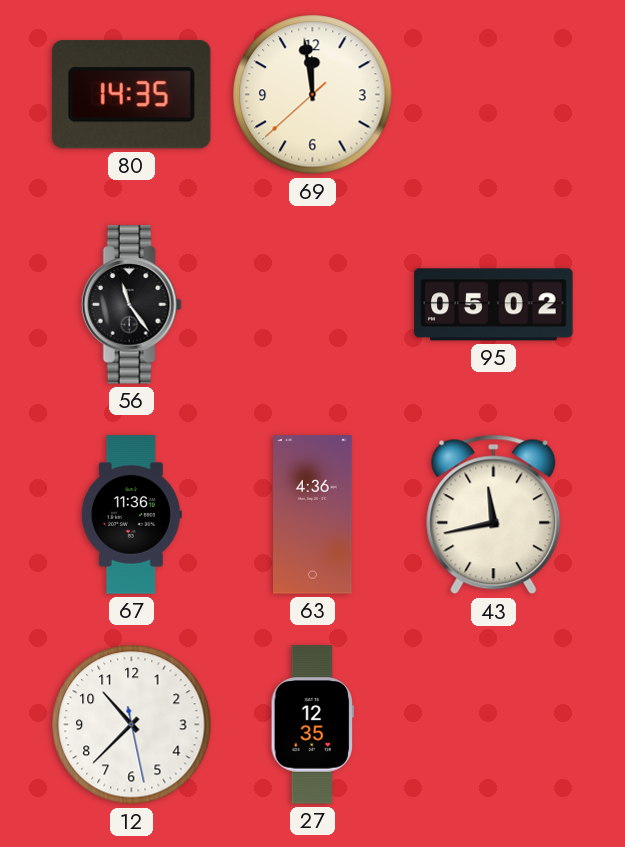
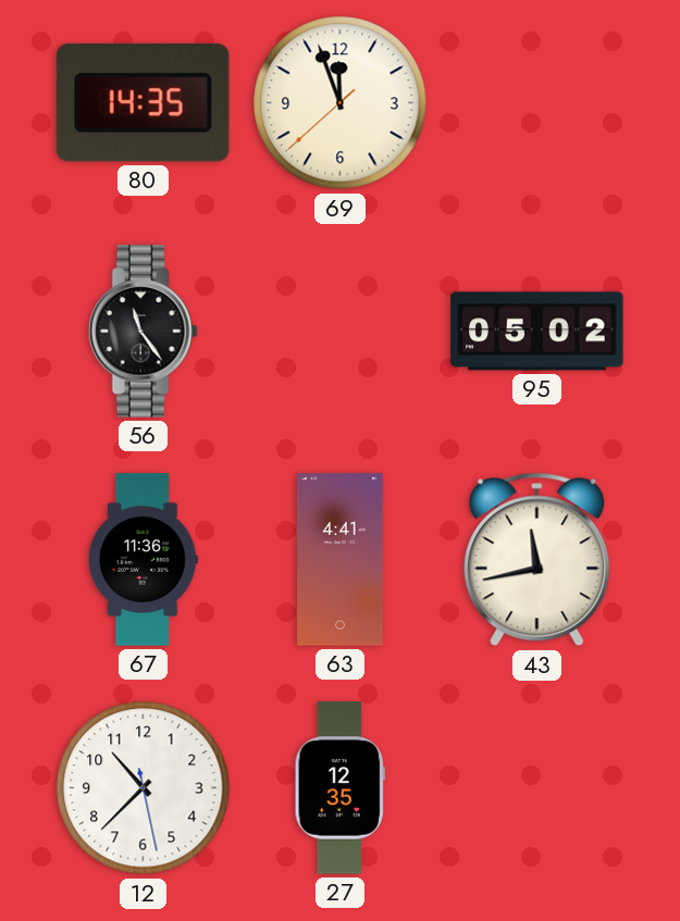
69: 11:58 -> 11:56
63: 4:36 -> 4:41
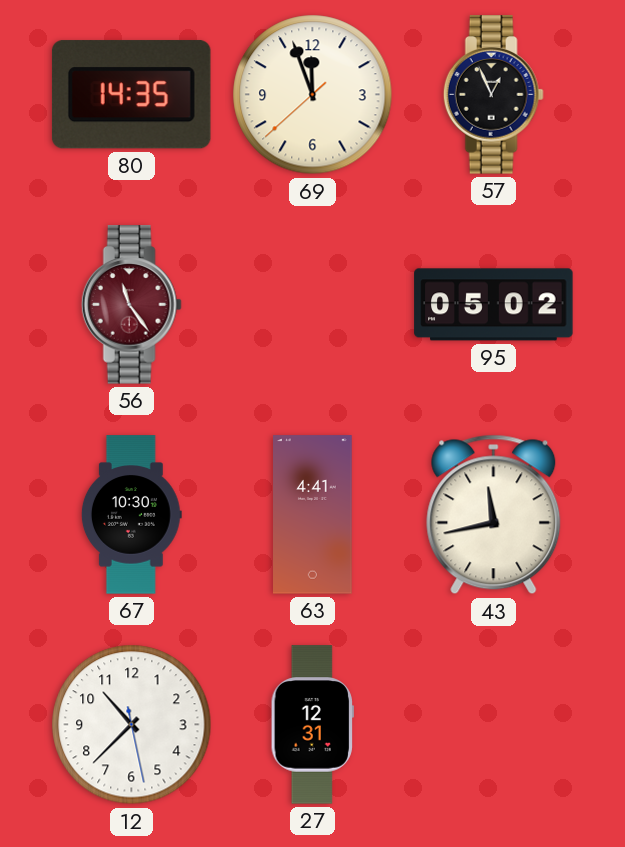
57: none -> 12:56
56 dial: black -> burgundy
67: 11:36 -> 10:30
27: 12:35 -> 12:31
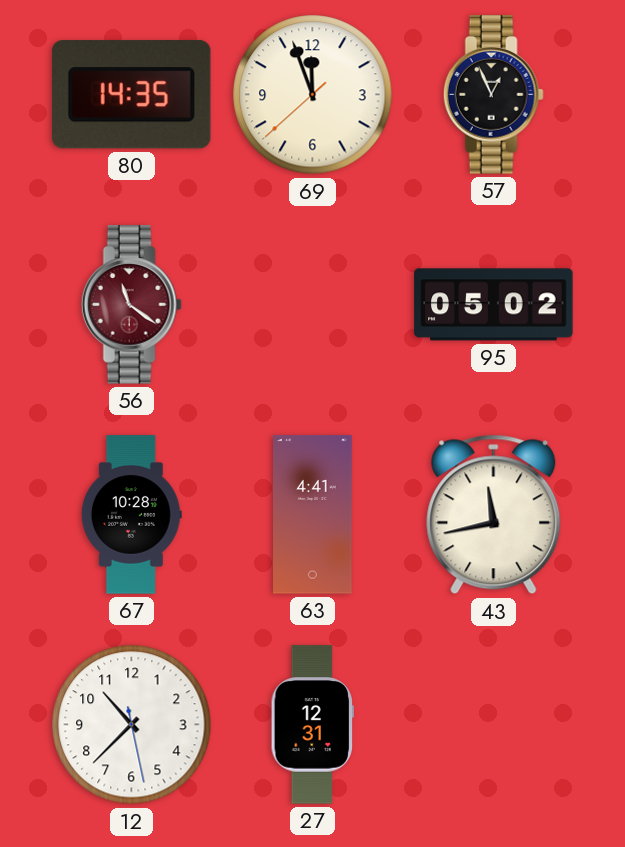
56: 11:24 -> 11:21
67: 10:30 -> 10:28
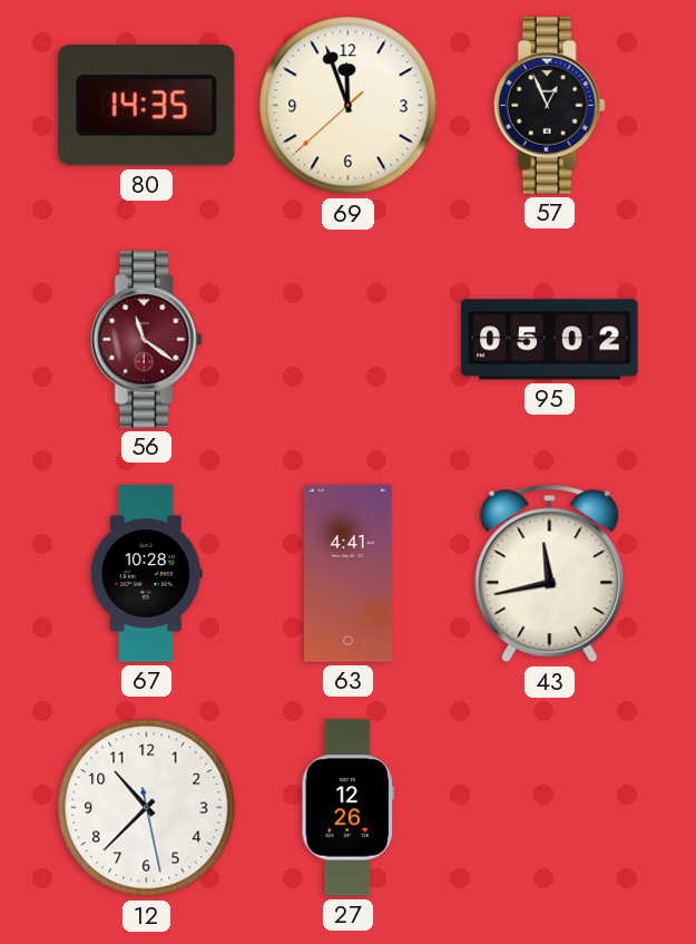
27: 12:31 -> 12:26
